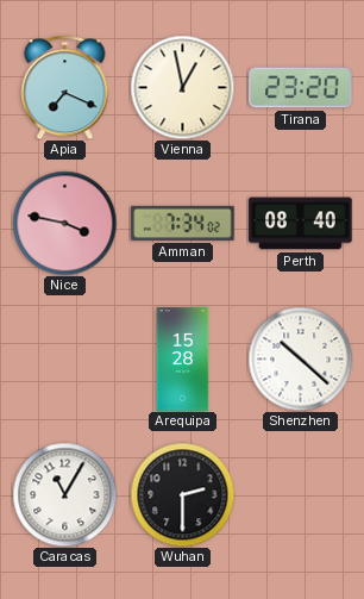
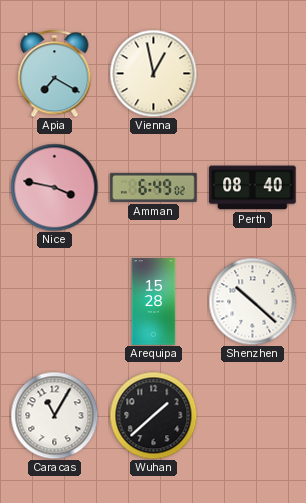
Apia: 7:19 -> 7:20
Tirana: 23:20 -> none
Amman: 7:34 -> 6:49
Wuhan: 2:30 -> 1:38
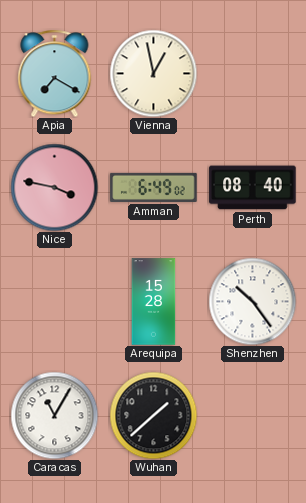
Shenzhen: 10:22 -> 10:24
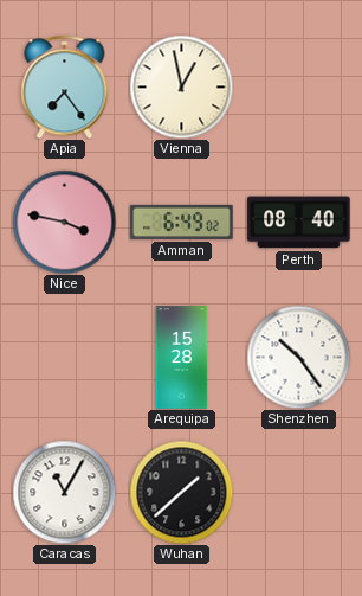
Apia: 7:20 -> 7:24
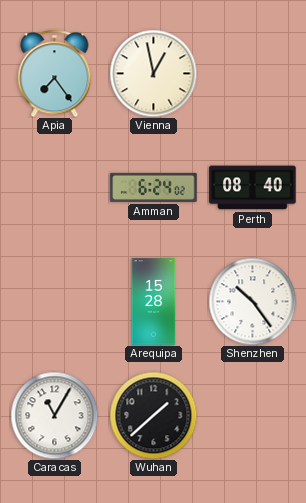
Nice: 3:47 -> none
Amman: 6:49 -> 6:24
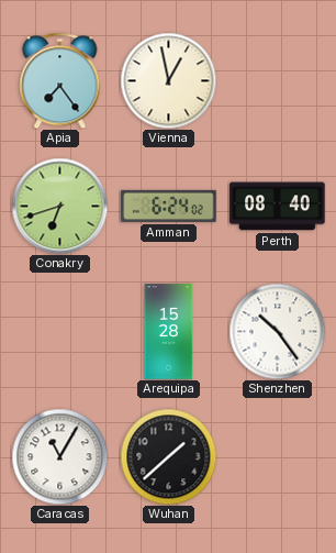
Conakry: none -> 6:42
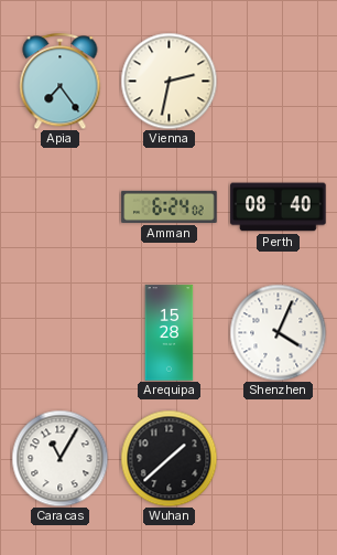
Vienna: 12:58 -> 2:32
Conakry: 6:42 -> none
Shenzhen: 10:24 -> 4:04
